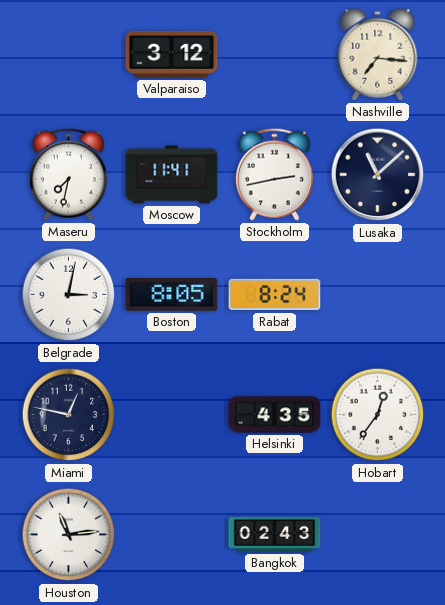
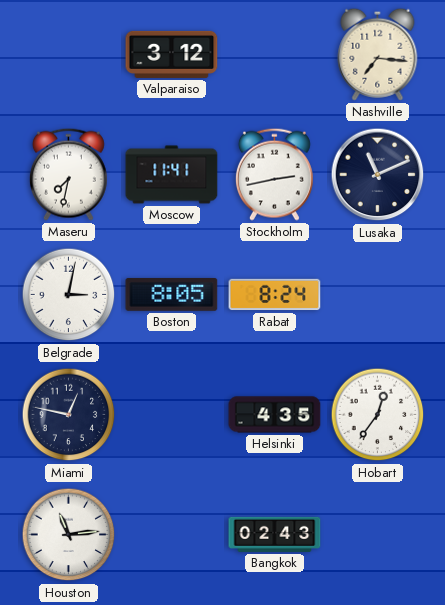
Lusaka: 11:08 -> 11:11
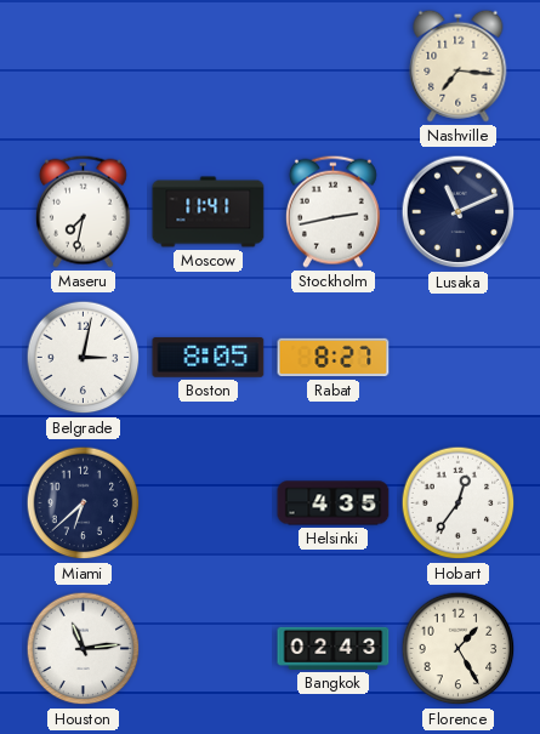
Valparaiso: 3:12 -> none
Rabat: 8:24 -> 8:27
Miami: 12:47 -> 6:38
Florence: none -> 1:25
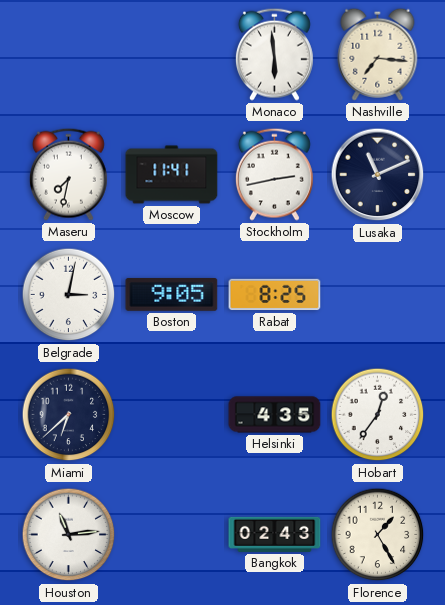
Monaco: none -> 5:59
Boston: 8:05 -> 9:05
Rabat: 8:27 -> 8:25
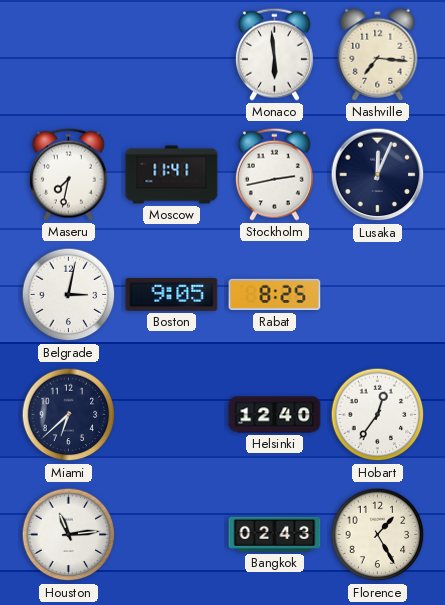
Lusaka: 11:11 -> 12:04
Helsinki: 4:35 -> 12:40
